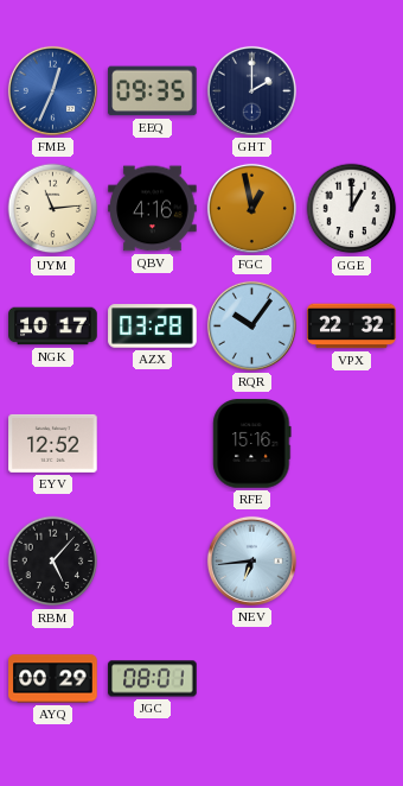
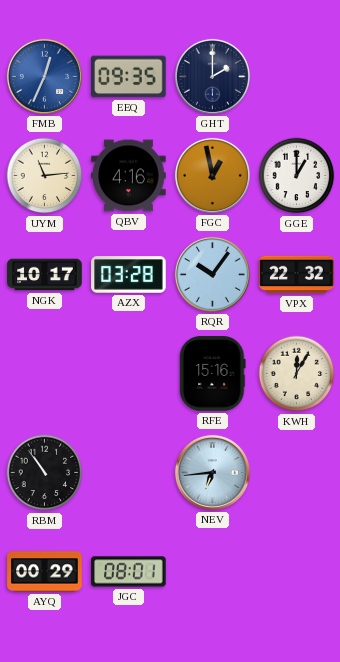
EYV: 12:52 -> none
KWH: none -> 12:05
RBM: 5:07 -> 10:54
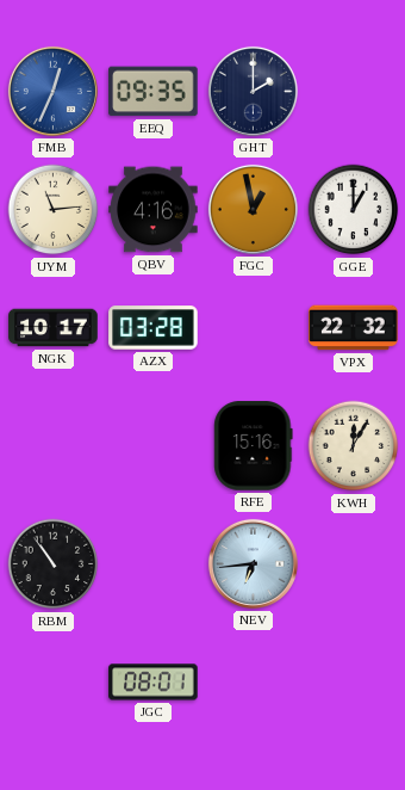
RQR: 10:06 -> none
AYQ: 00:29 -> none
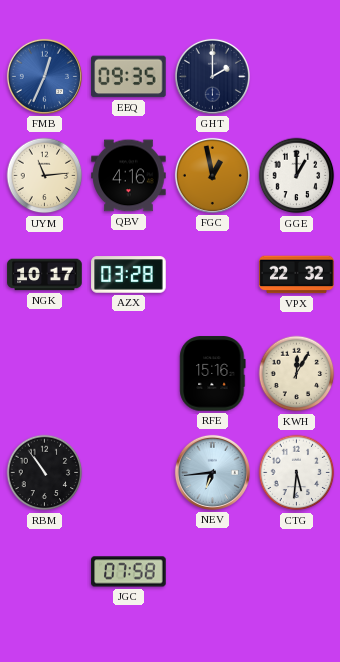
CTG: none -> 5:31
JGC: 08:01 -> 07:58
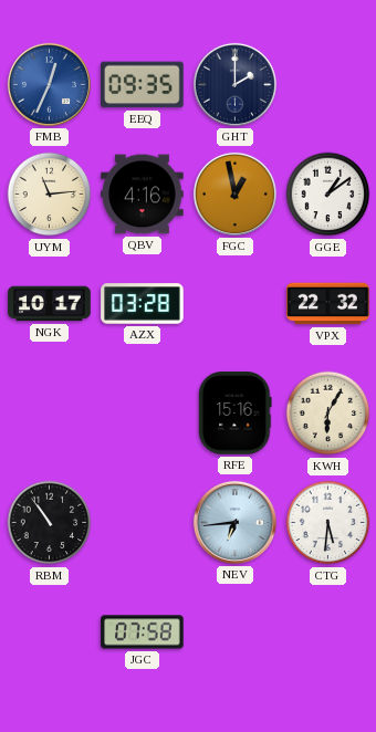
GGE: 1:00 -> 1:09
KWH: 12:05 -> 6:05
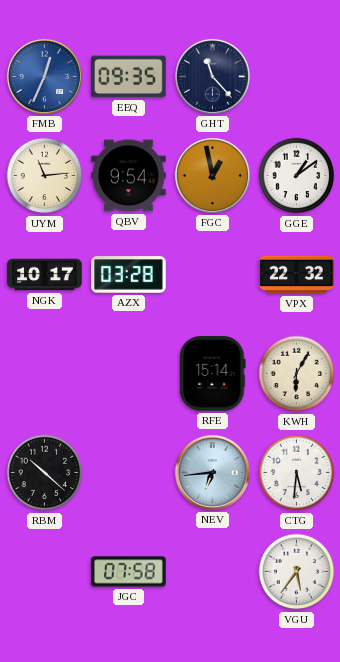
GHT: 2:00 -> 11:23
QBV: 4:16 -> 9:54
RFE: 15:16 -> 15:14
RBM: 10:54 -> 10:22
VGU: none -> 5:36
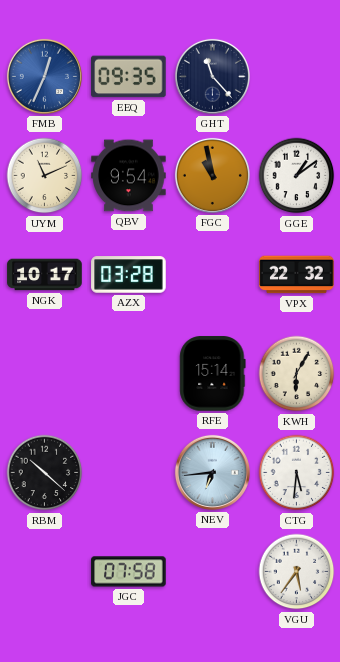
UYM: 11:14 -> 11:11
FGC: 12:58 -> 10:58
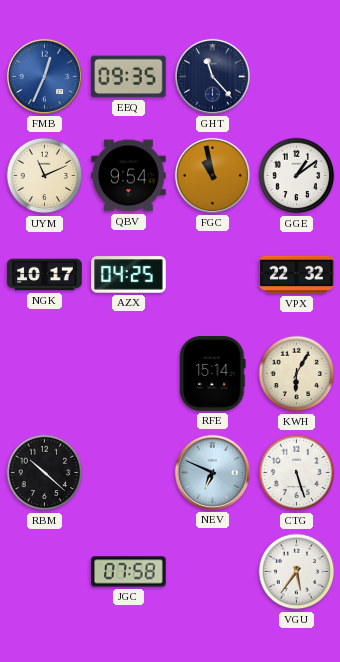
AZX: 03:28 -> 04:25
NEV: 6:44 -> 6:49
CTG: 5:31 -> 5:27
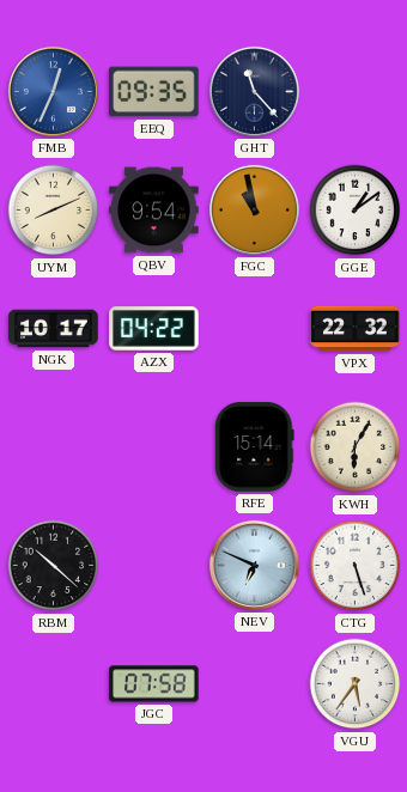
UYM: 11:11 -> 8:11
AZX: 04:25 -> 04:22
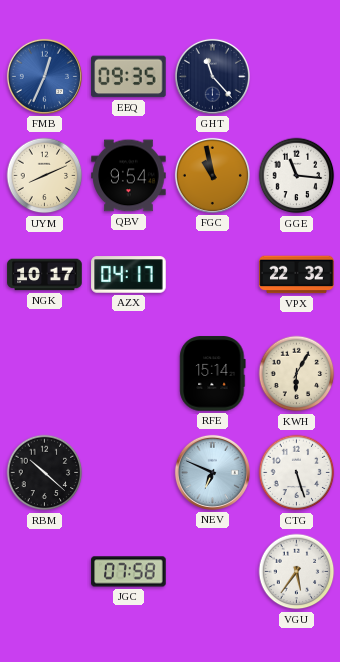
GGE: 1:09 -> 11:16
AZX: 04:22 -> 04:17
